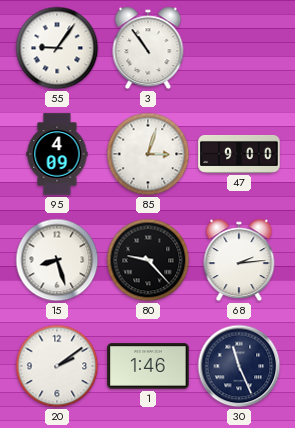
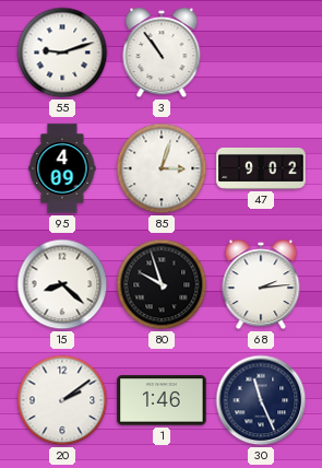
55: 9:06 -> 9:12
47: 9:00 -> 9:02
15: 8:27 -> 8:22
80: 9:23 -> 9:57
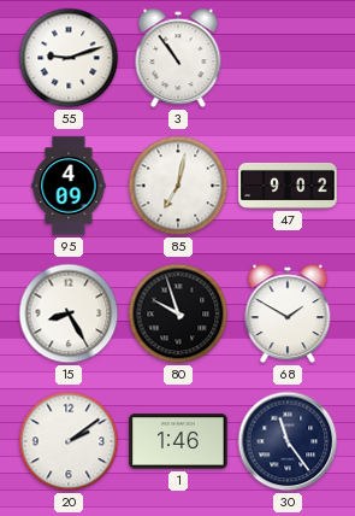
85: 3:03 -> 7:02
15: 8:22 -> 8:25
68: 2:14 -> 1:50
30: 11:26 -> 11:24
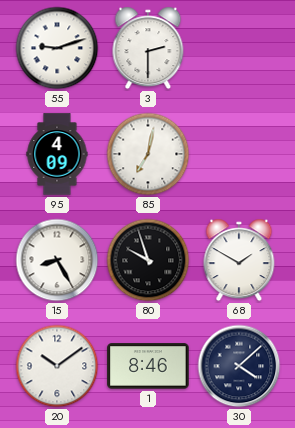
3: 10:54 -> 2:30
47: 9:02 -> none
20: 2:09 -> 10:09
1: 1:46 -> 8:46
30: 11:24 -> 4:08
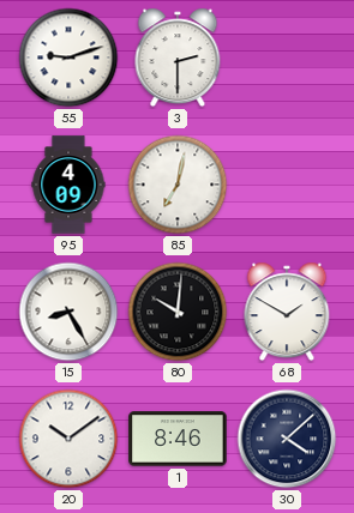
80: 9:57 -> 10:01
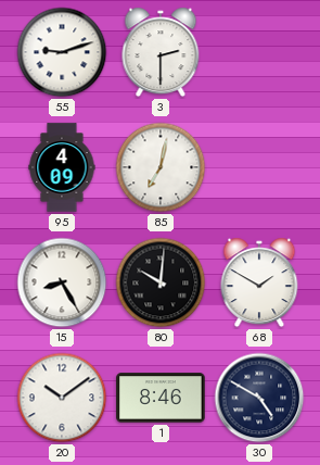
30: 4:08 -> 4:50
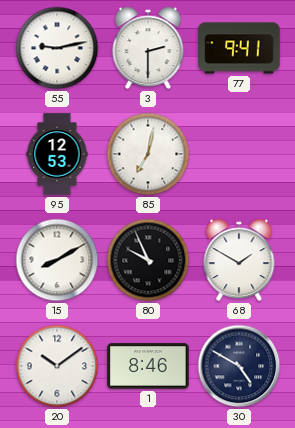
55: 9:12 -> 9:13
77: none -> 9:41
95: 4:09 -> 12:53
15: 8:25 -> 8:10
80: 10:01 -> 9:56
